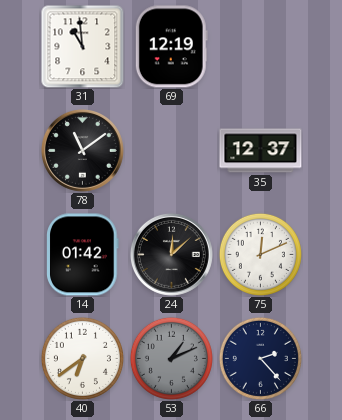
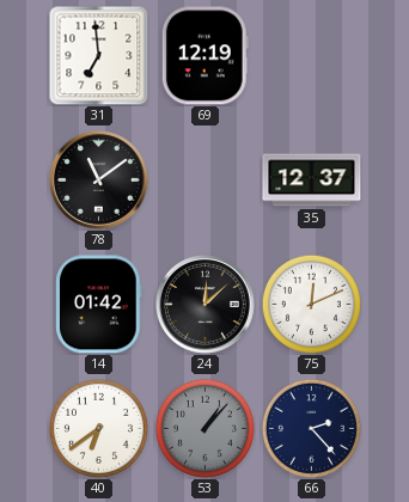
31: 10:59 -> 6:59
53: 1:11 -> 1:07
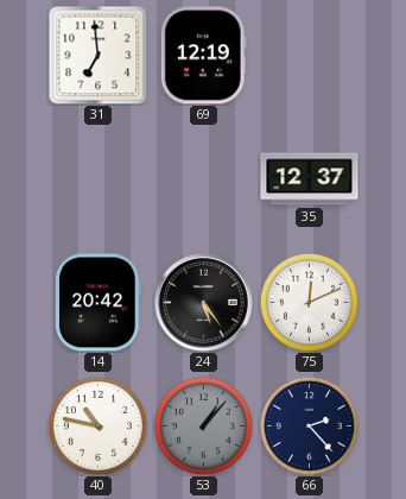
78: 11:09 -> none
14: 01:42 -> 20:42
24: 12:08 -> 5:24
40: 6:39 -> 10:47
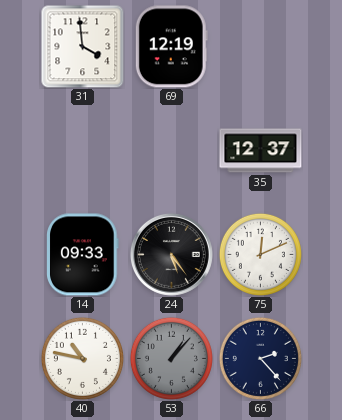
31: 6:59 -> 3:59
14: 20:42 -> 09:33
